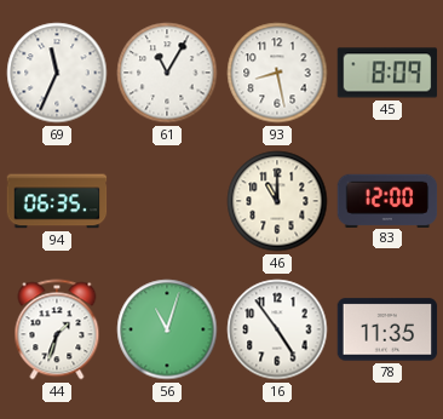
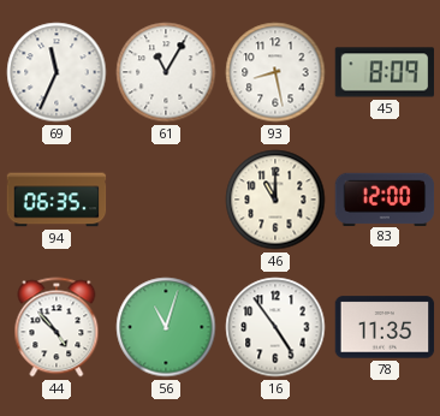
44: 1:33 -> 4:53
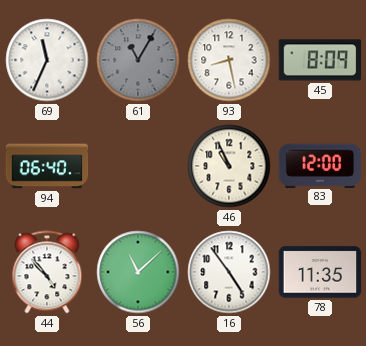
61 dial: white -> grey
94: 06:35 -> 06:40
46: 11:00 -> 10:56
56: 11:03 -> 11:08
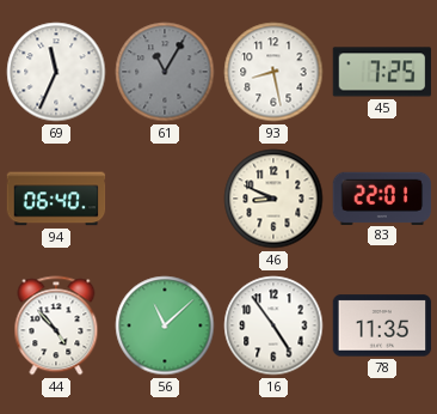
45: 8:09 -> 7:25
46: 10:56 -> 8:49
83: 12:00 -> 22:01
